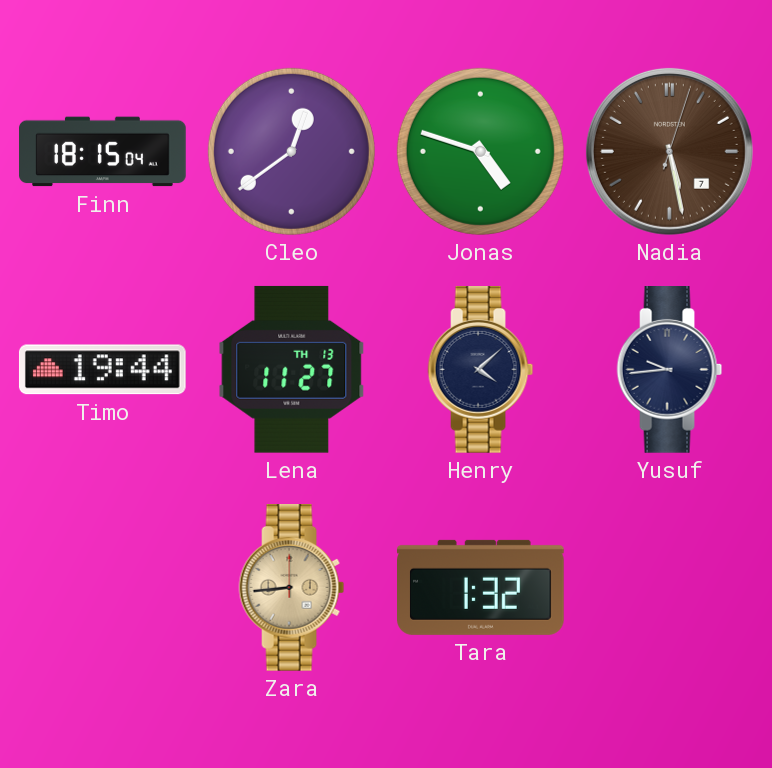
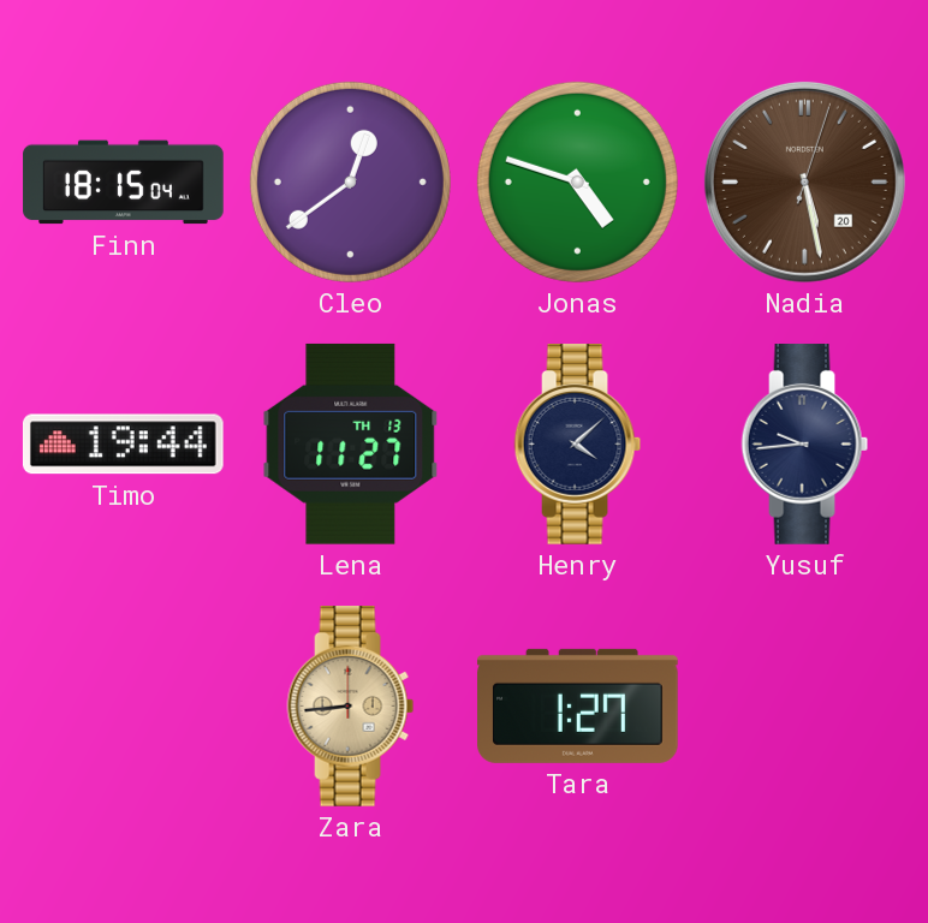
Nadia date: 7 -> 20
Tara: 1:32 -> 1:27
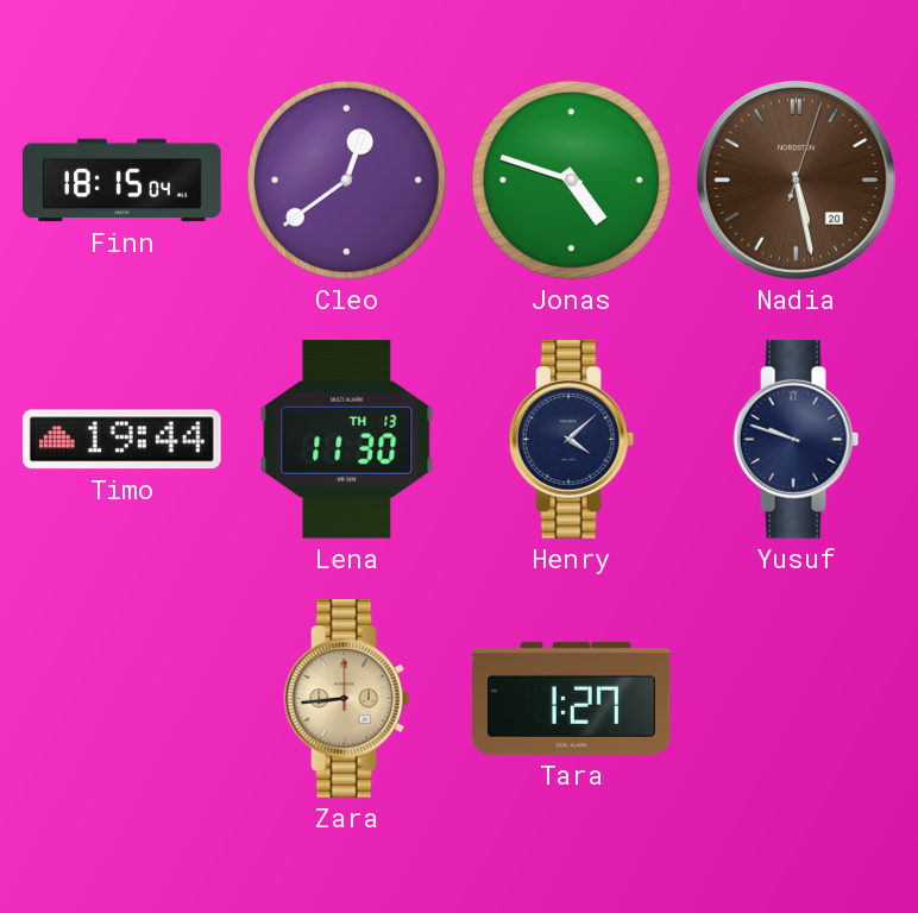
Lena: 11:27 -> 11:30
Yusuf: 9:44 -> 9:48
